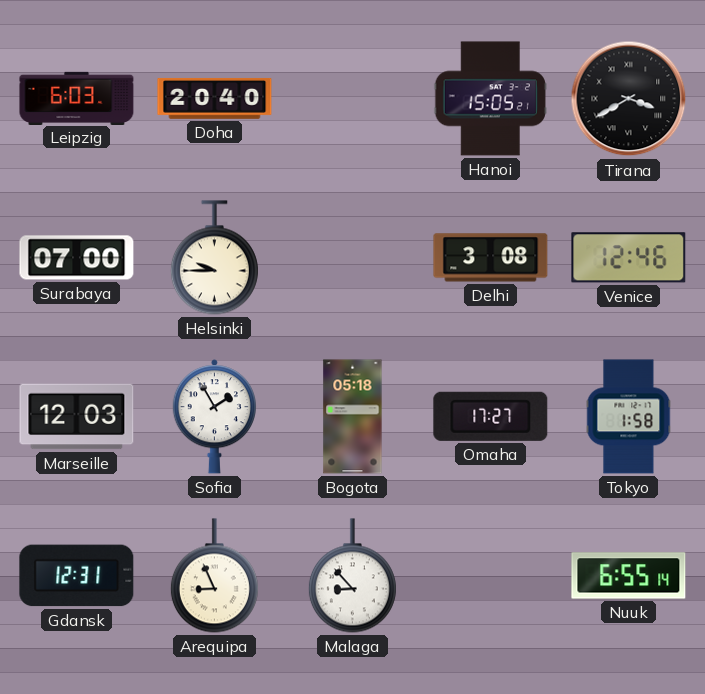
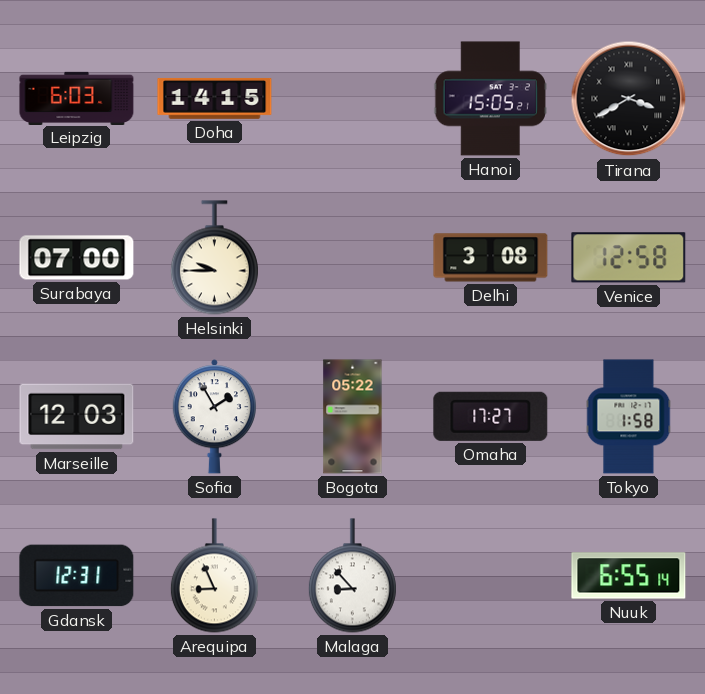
Doha: 20:40 -> 14:15
Venice: 12:46 -> 12:58
Bogota: 05:18 -> 05:22
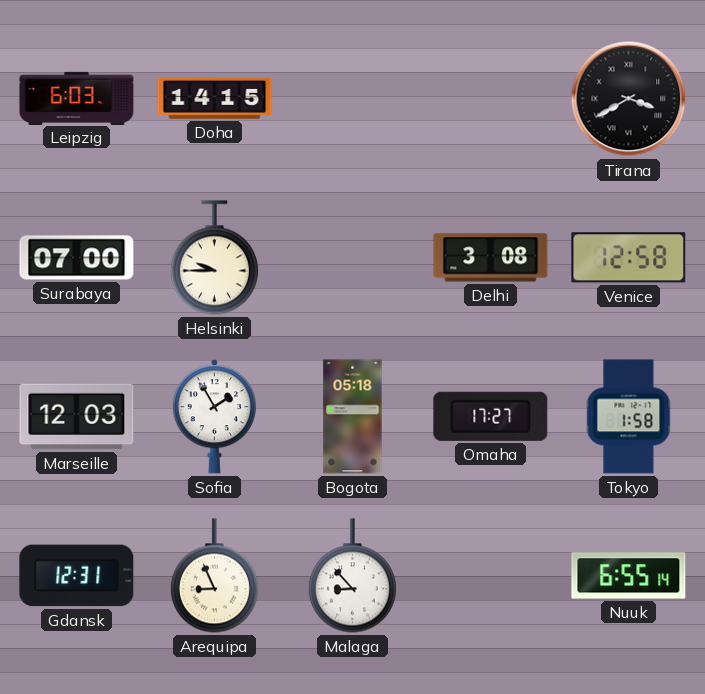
Hanoi: 15:05 -> none
Bogota: 05:22 -> 05:18
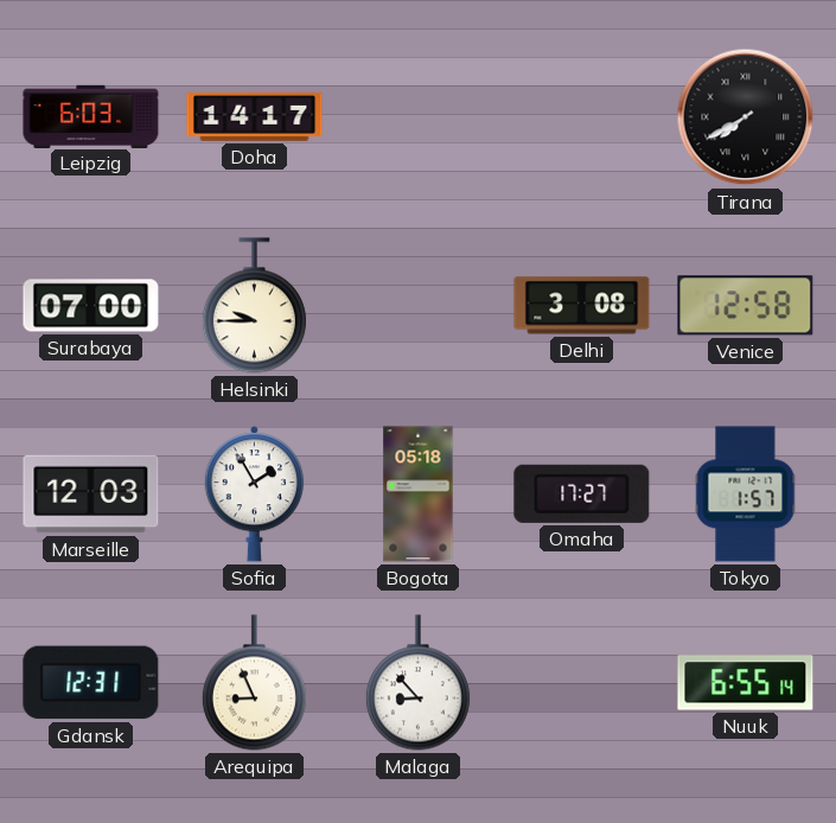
Doha: 14:15 -> 14:17
Tirana: 3:40 -> 7:40
Tokyo: 1:58 -> 1:57
